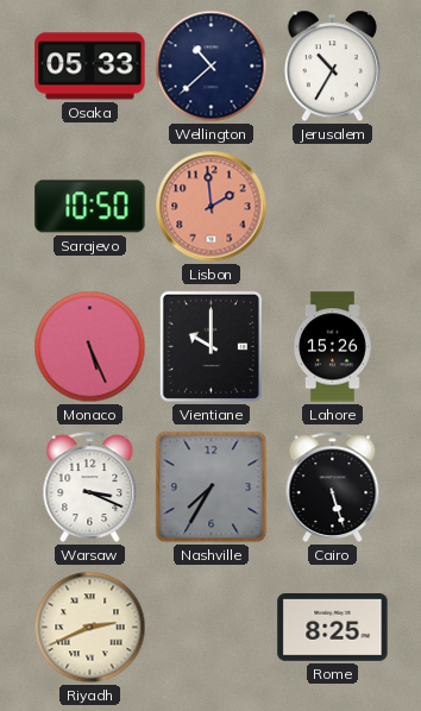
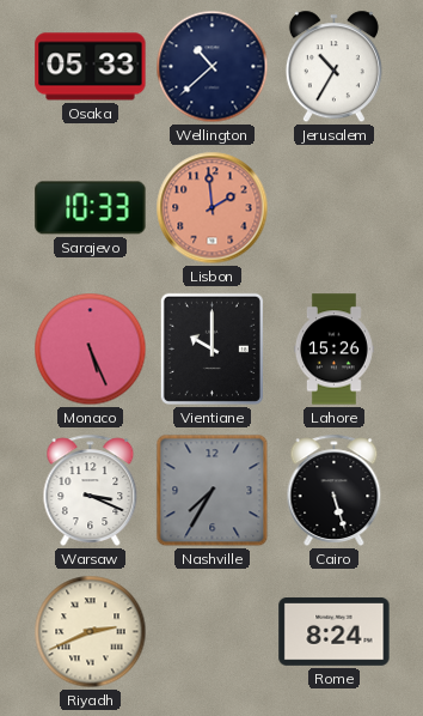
Sarajevo: 10:50 -> 10:33
Rome: 8:25 -> 8:24
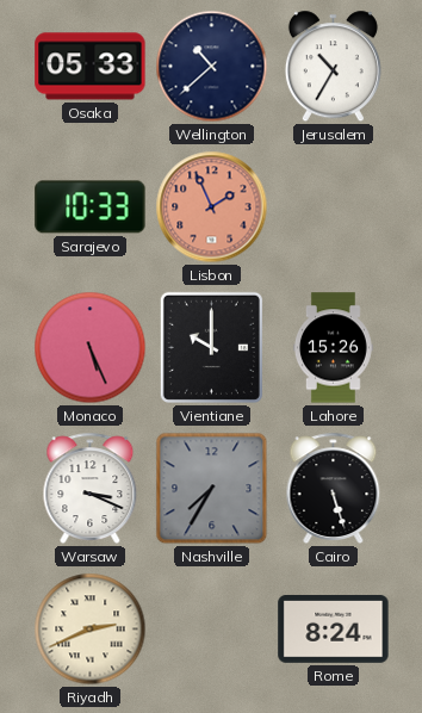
Lisbon: 1:59 -> 1:56
